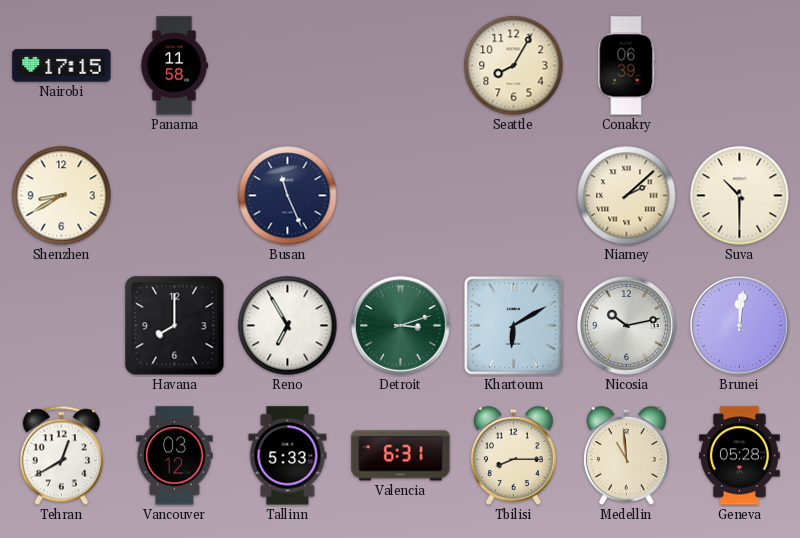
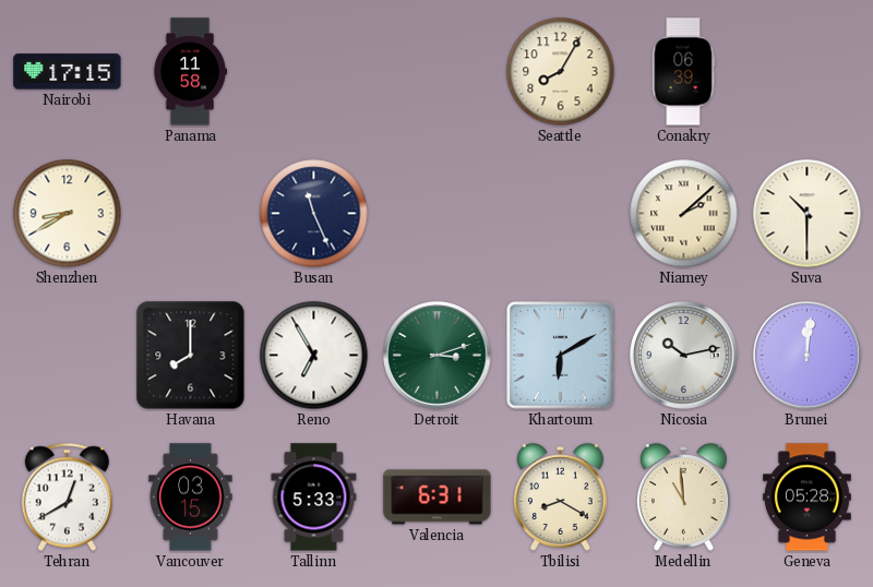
Vancouver: 03:12 -> 03:15
Tbilisi: 8:15 -> 8:20
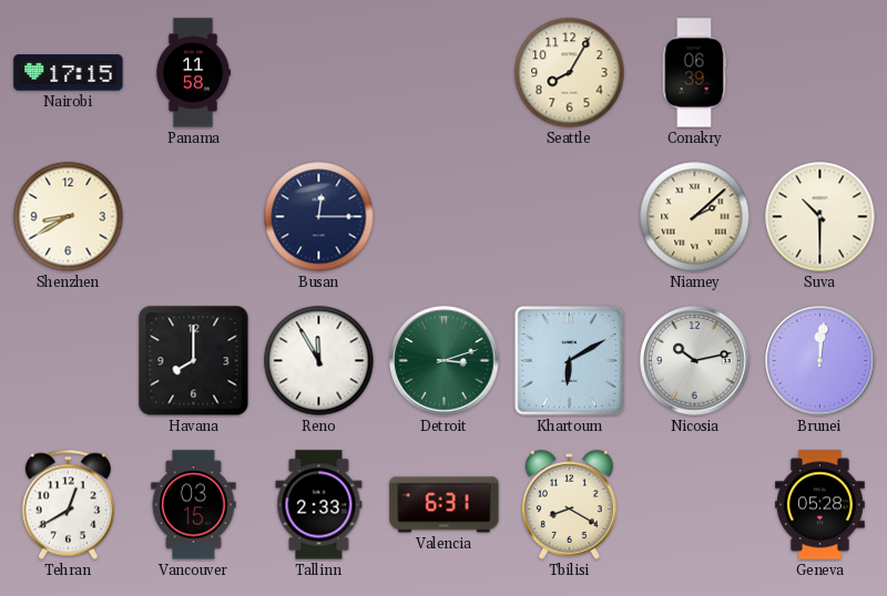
Busan: 11:26 -> 12:15
Reno: 6:55 -> 11:55
Tallinn: 5:33 -> 2:33
Medellin: 10:59 -> none
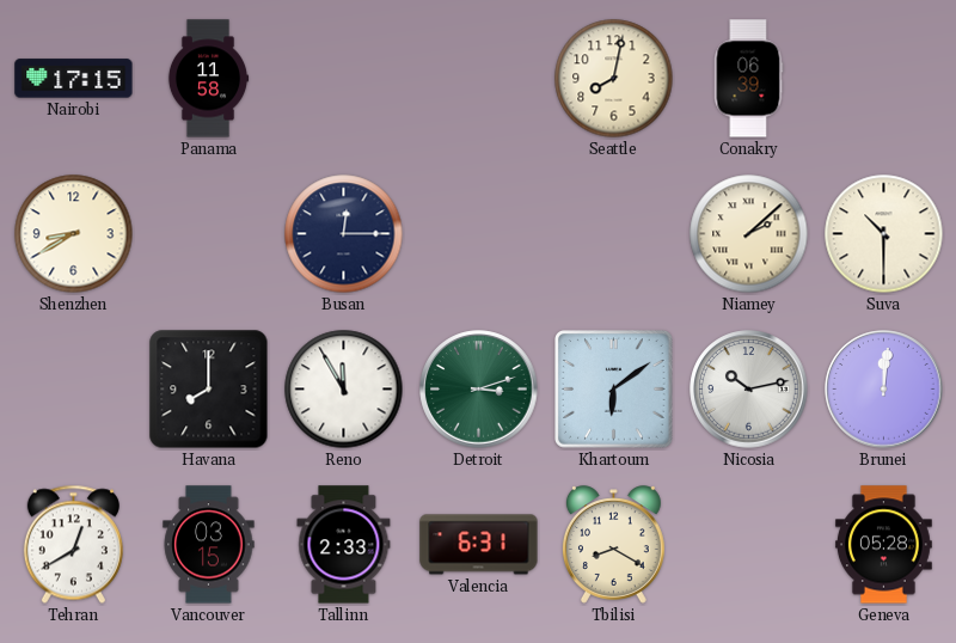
Seattle: 8:05 -> 8:02
Khartoum: 6:10 -> 6:09
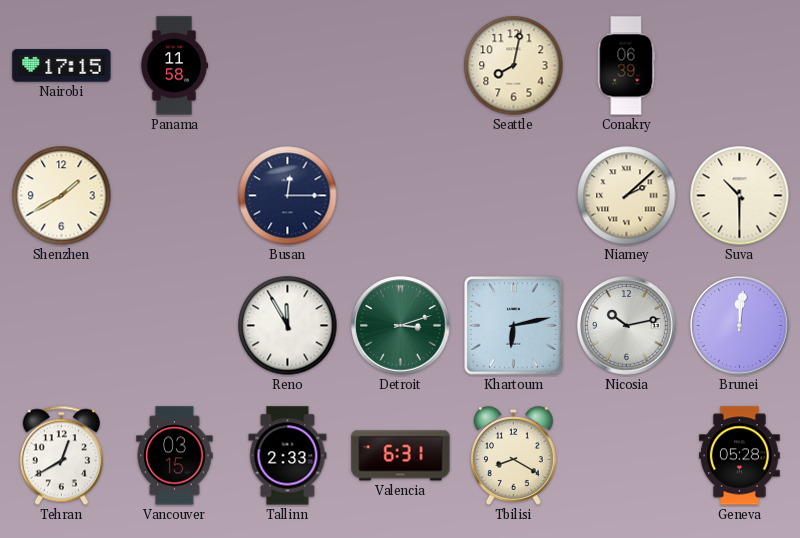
Shenzhen: 8:40 -> 1:40
Havana: 8:00 -> none
Khartoum: 6:09 -> 6:13
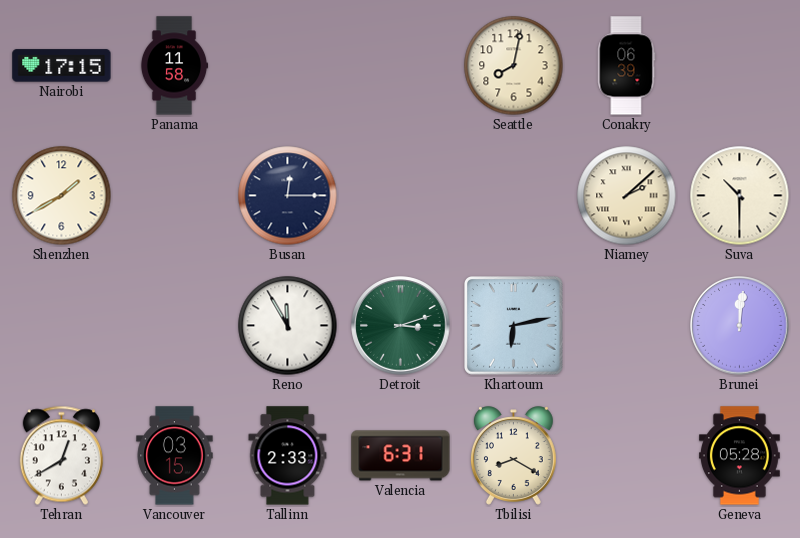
Nicosia: 10:13 -> none
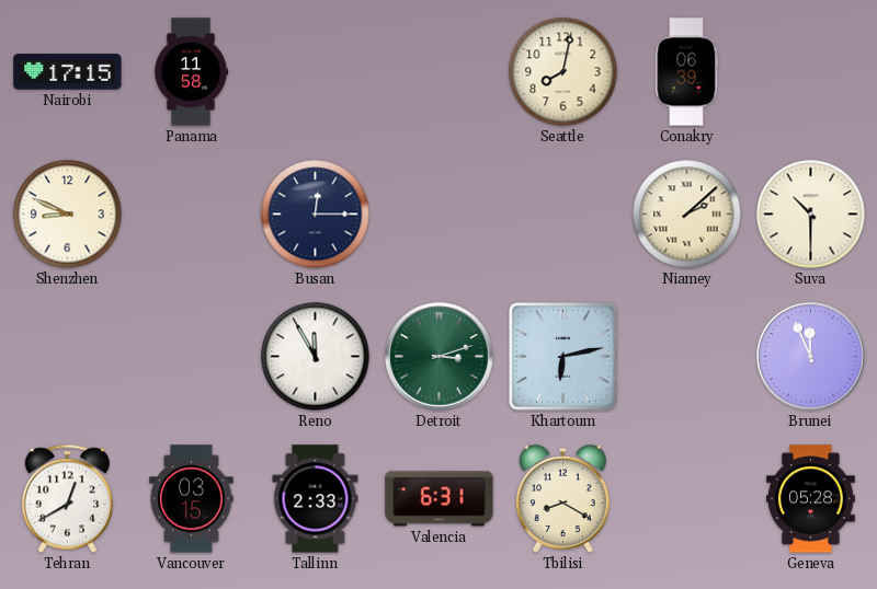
Shenzhen: 1:40 -> 8:49
Brunei: 12:01 -> 11:56
